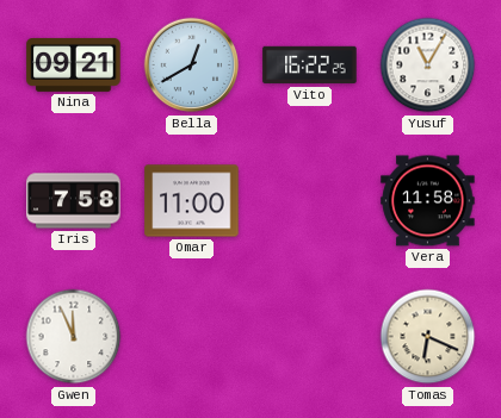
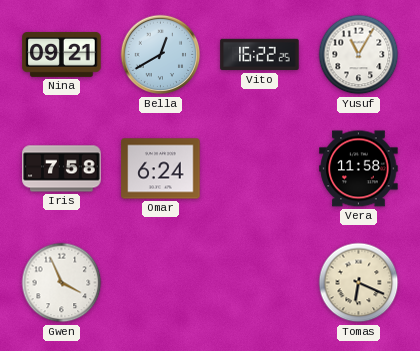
Omar: 11:00 -> 6:24
Gwen: 11:56 -> 3:56
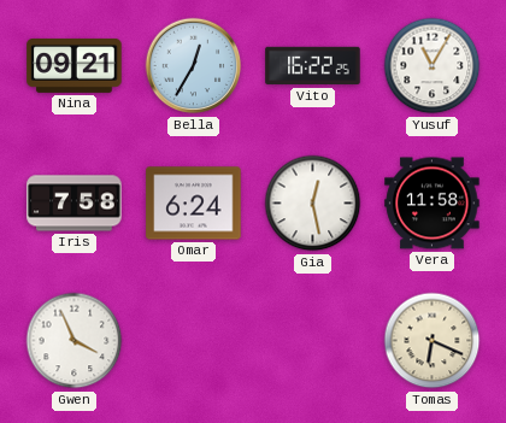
Bella: 12:40 -> 12:35
Gia: none -> 12:28
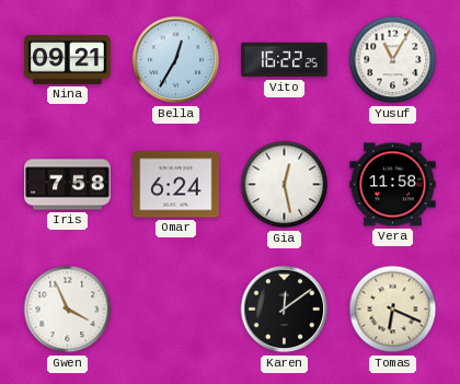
Karen: none -> 12:09
